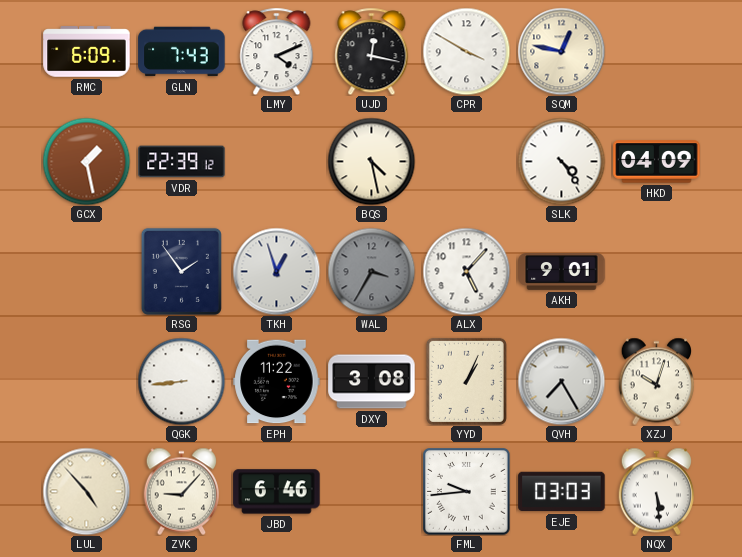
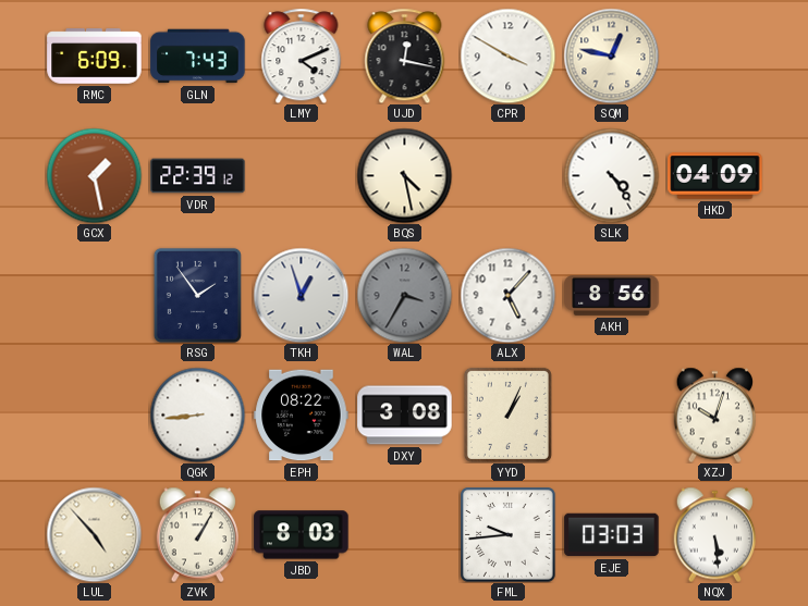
AKH: 9:01 -> 8:56
EPH: 11:22 -> 08:22
QVH: 7:25 -> none
ZVK: 9:07 -> 1:05
JBD: 6:46 -> 8:03
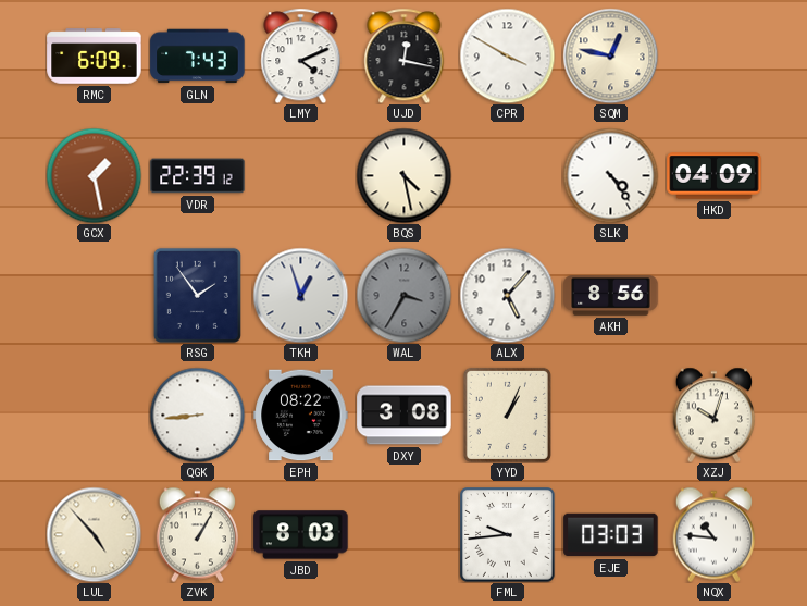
NQX: 5:29 -> 10:46
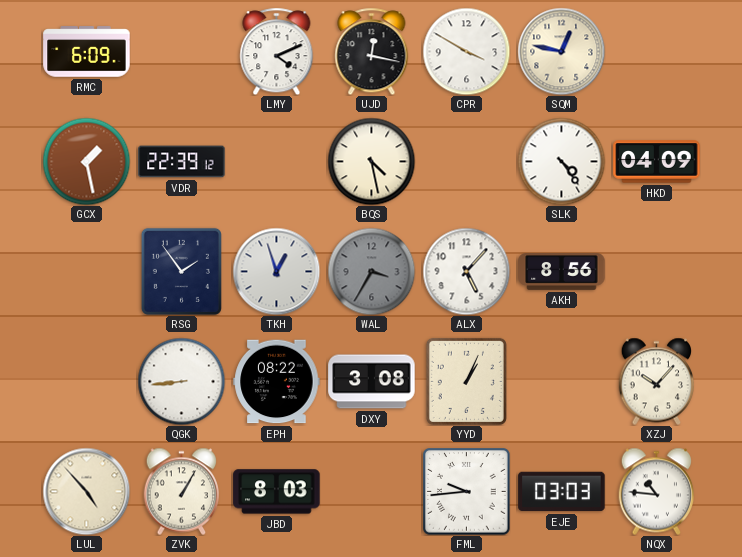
GLN: 7:43 -> none
XZJ: 10:03 -> 10:07
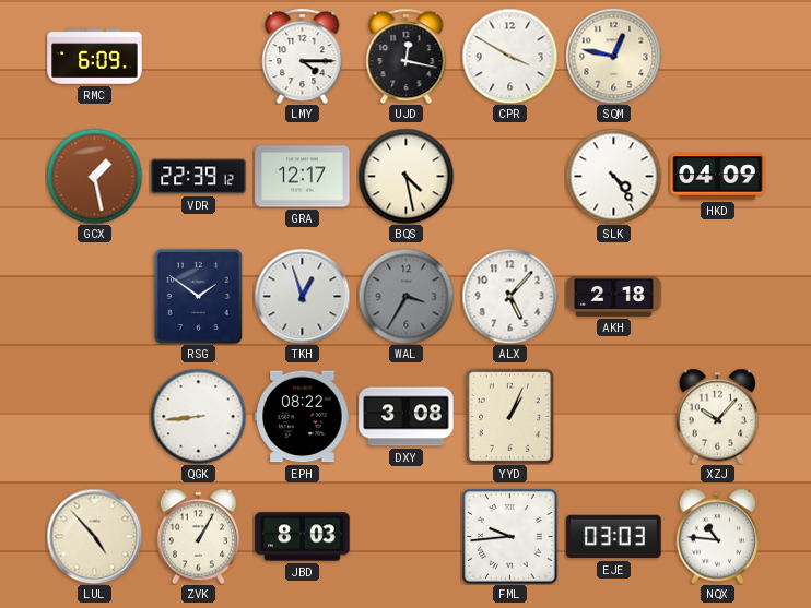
LMY: 4:11 -> 4:15
GRA: none -> 12:17
RSG: 1:54 -> 1:51
AKH: 8:56 -> 2:18
